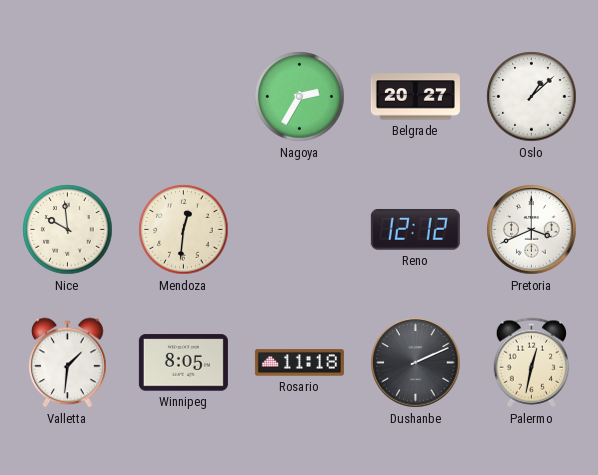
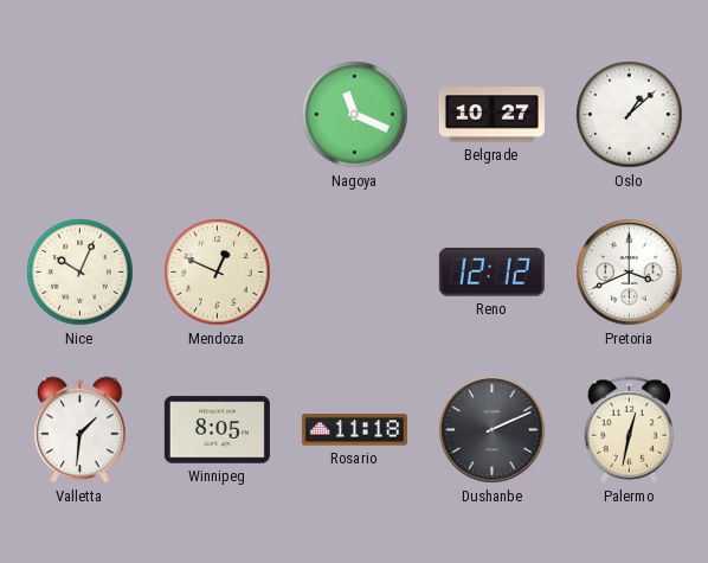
Nagoya: 2:35 -> 11:19
Belgrade: 20:27 -> 10:27
Nice: 9:59 -> 10:04
Mendoza: 12:31 -> 12:49
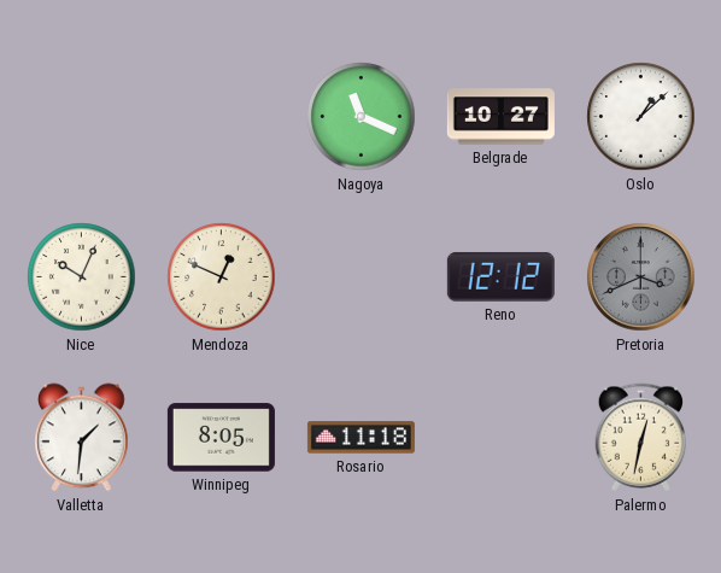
Pretoria dial: white -> grey
Dushanbe: 2:11 -> none
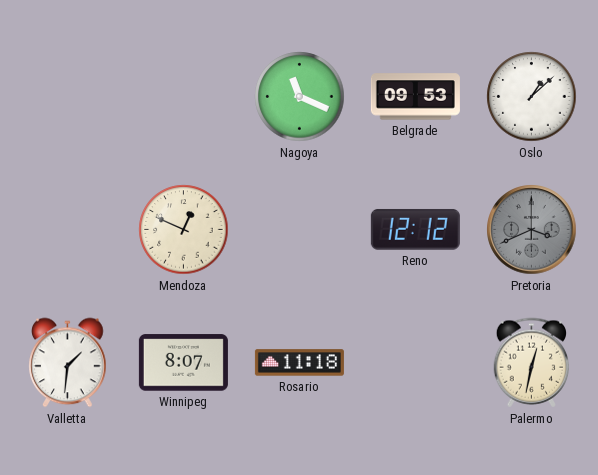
Belgrade: 10:27 -> 09:53
Nice: 10:04 -> none
Winnipeg: 8:05 -> 8:07
